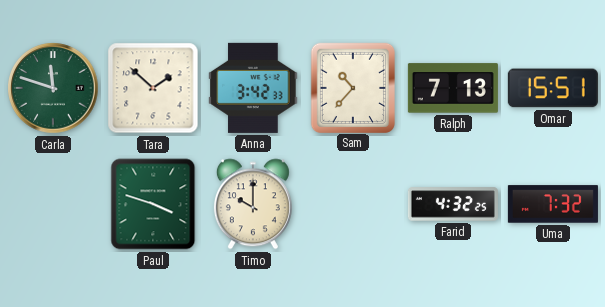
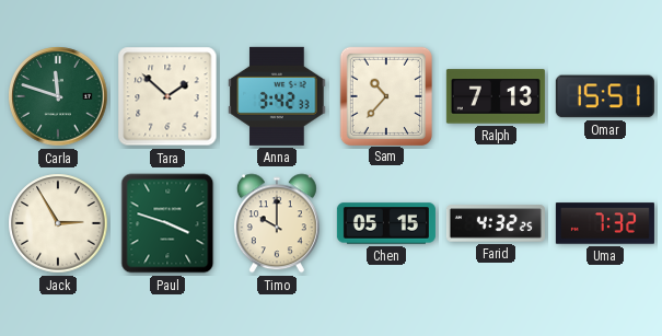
Jack: none -> 2:55
Chen: none -> 05:15
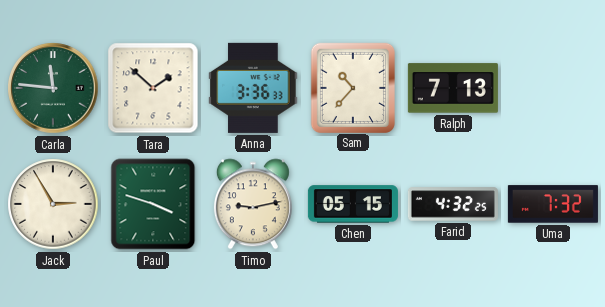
Carla: 11:48 -> 11:46
Anna: 3:42 -> 3:36
Omar: 15:51 -> none
Timo: 10:00 -> 9:13
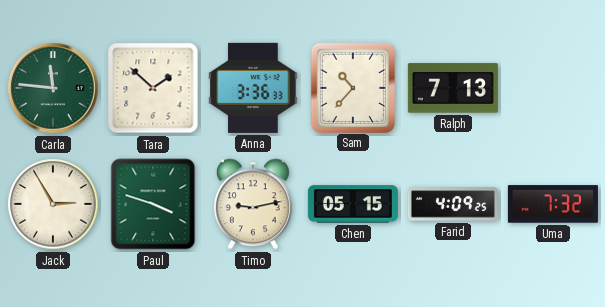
Farid: 4:32 -> 4:09
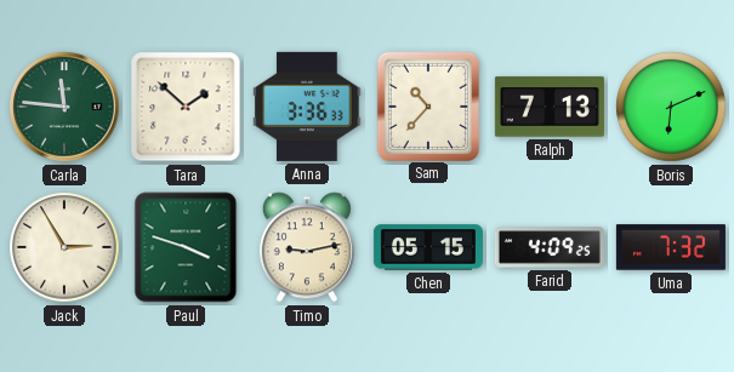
Boris: none -> 6:11
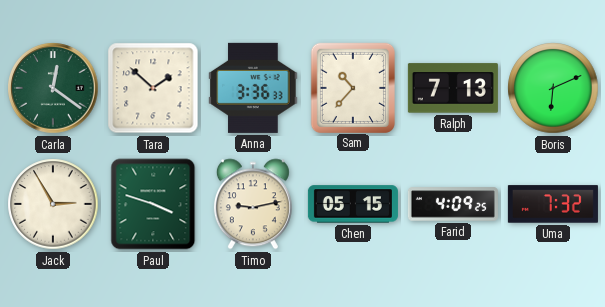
Carla: 11:46 -> 12:21
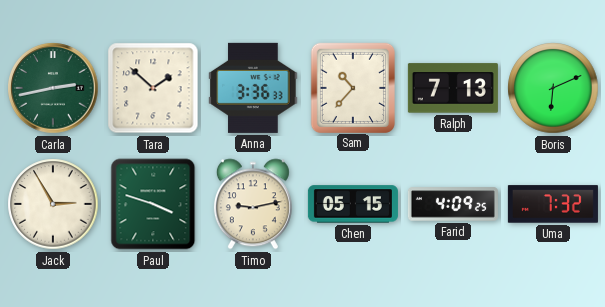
Carla: 12:21 -> 2:43
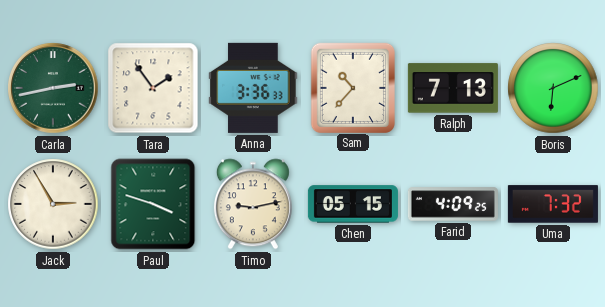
Tara: 1:52 -> 1:54
